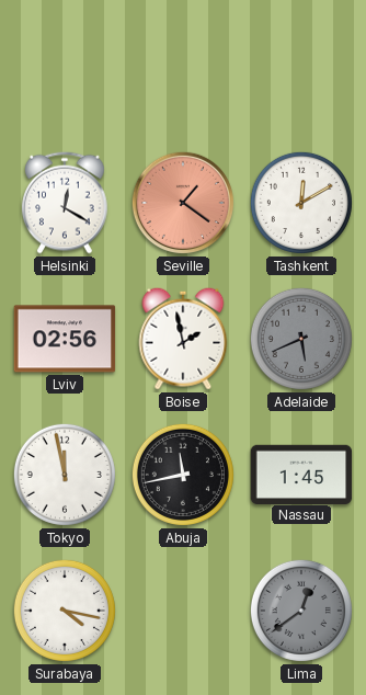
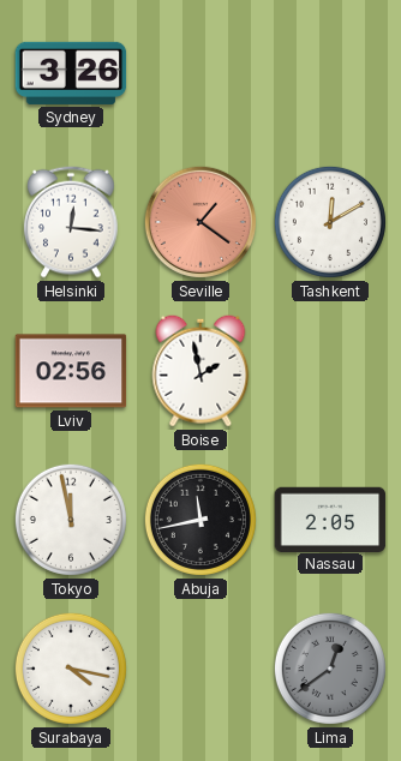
Sydney: none -> 3:26
Helsinki: 12:20 -> 12:16
Adelaide: 5:41 -> none
Nassau: 1:45 -> 2:05
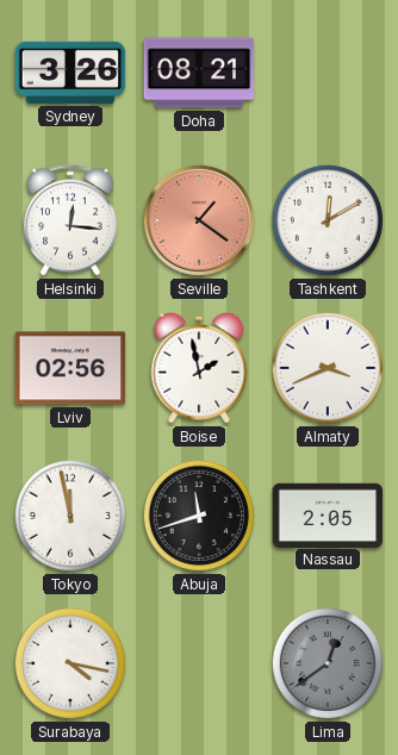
Doha: none -> 08:21
Almaty: none -> 3:41
Abuja: 11:43 -> 11:42
